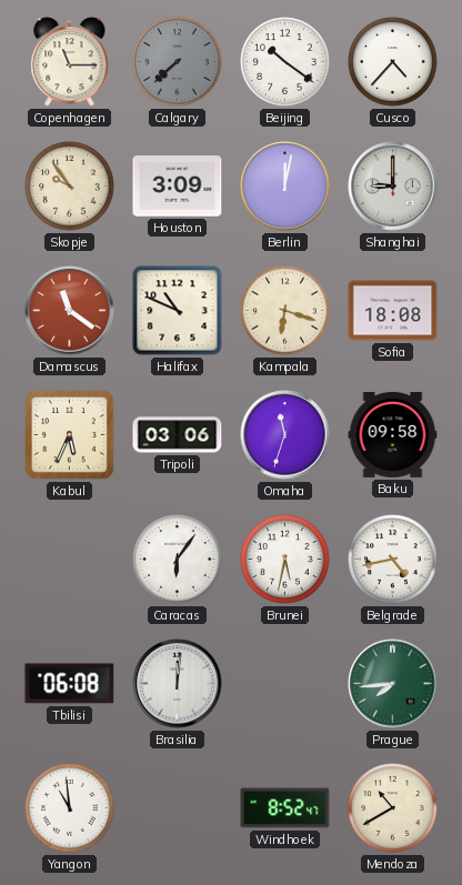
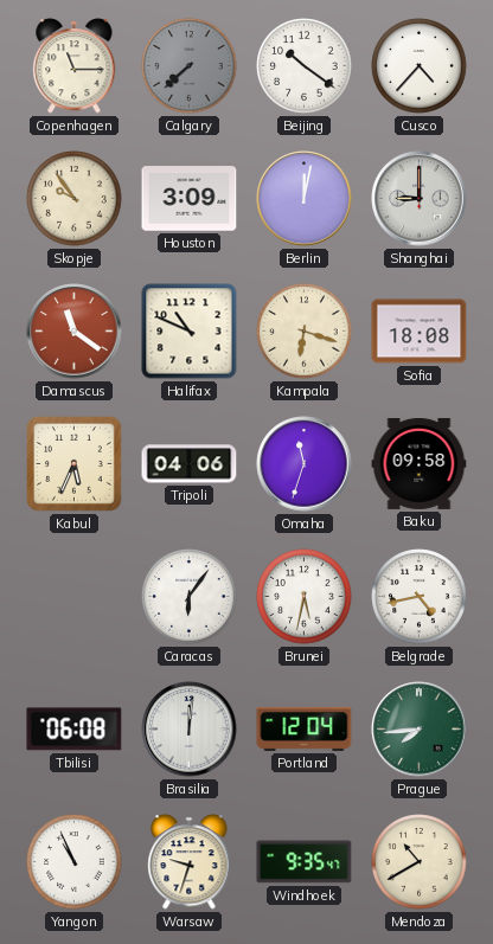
Tripoli: 03:06 -> 04:06
Portland: none -> 12:04
Yangon: 10:59 -> 10:56
Warsaw: none -> 9:33
Windhoek: 8:52 -> 9:35
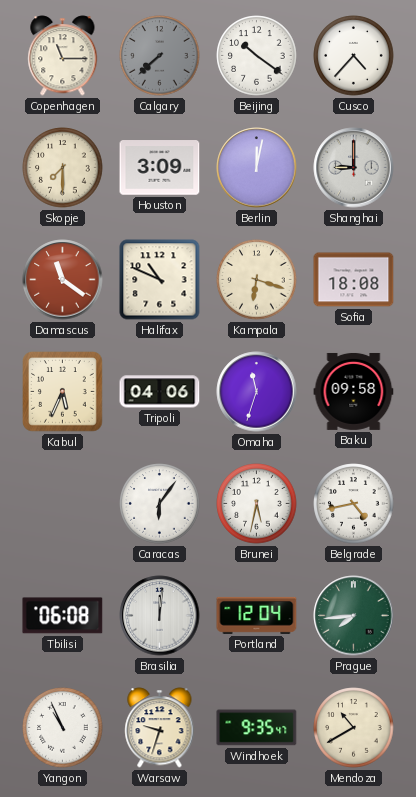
Skopje: 9:54 -> 7:30
